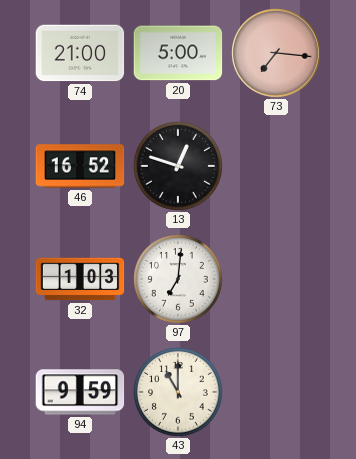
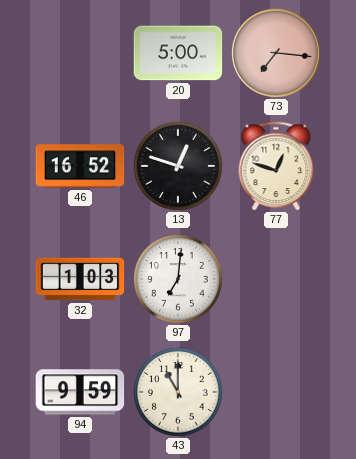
74: 21:00 -> none
77: none -> 12:48
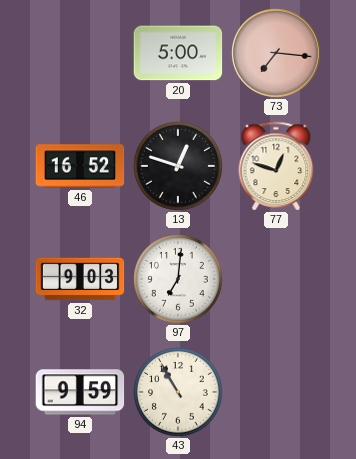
32: 1:03 -> 9:03
43: 11:00 -> 10:55
